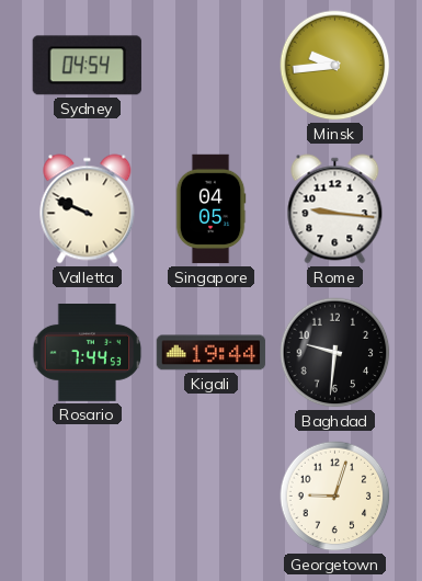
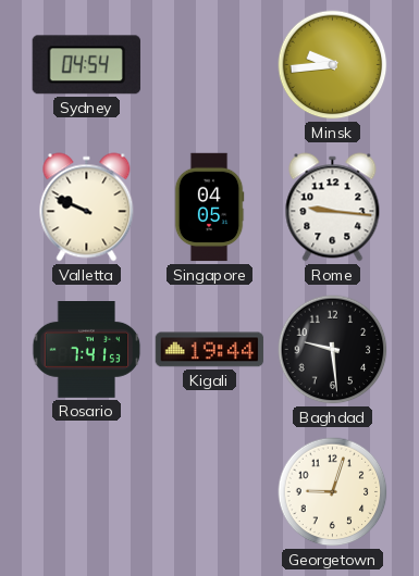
Rosario: 7:44 -> 7:41
Baghdad: 9:31 -> 9:29
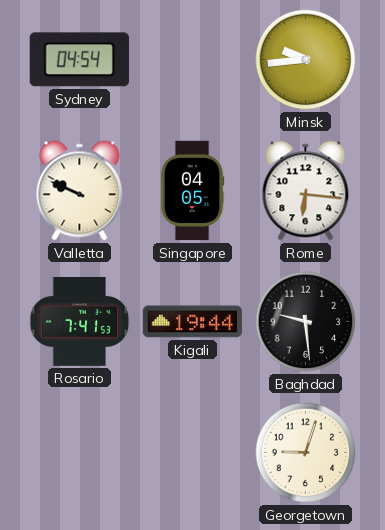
Rome: 9:16 -> 6:16
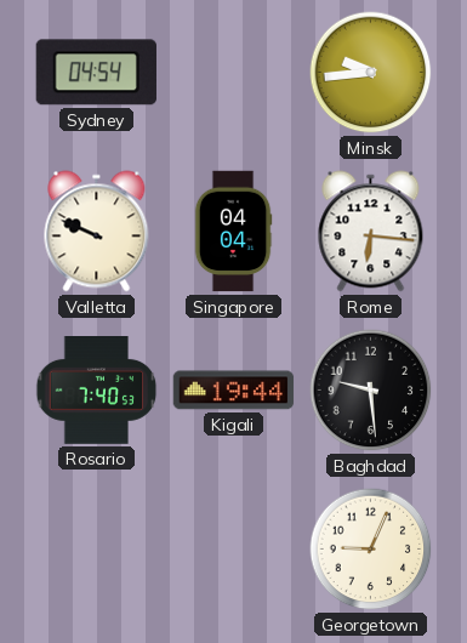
Singapore: 04:05 -> 04:04
Rosario: 7:41 -> 7:40
Georgetown: 9:03 -> 9:04
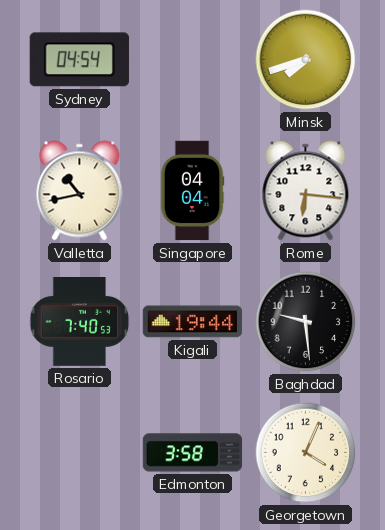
Minsk: 9:44 -> 7:42
Valletta: 9:49 -> 10:43
Edmonton: none -> 3:58
Georgetown: 9:04 -> 4:04
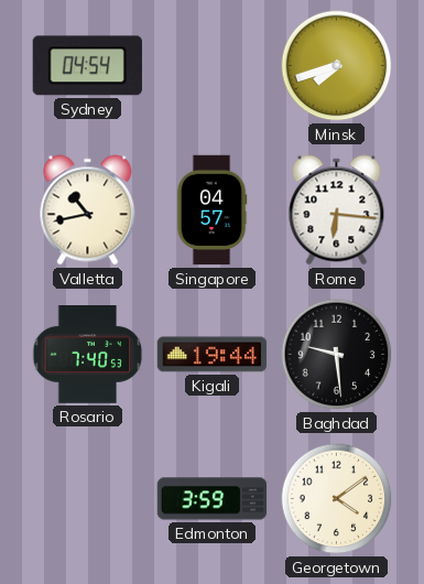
Singapore: 04:04 -> 04:57
Edmonton: 3:58 -> 3:59
Georgetown: 4:04 -> 4:09
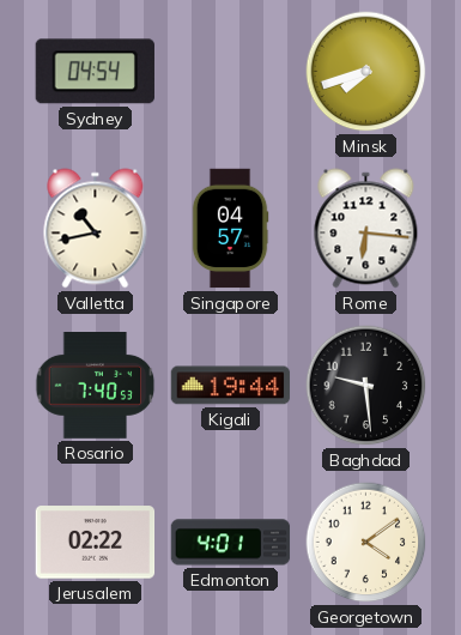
Jerusalem: none -> 02:22
Edmonton: 3:59 -> 4:01
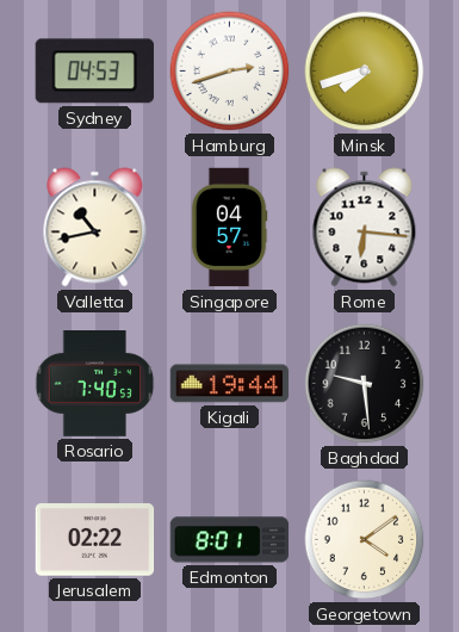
Sydney: 04:54 -> 04:53
Hamburg: none -> 2:42
Edmonton: 4:01 -> 8:01
